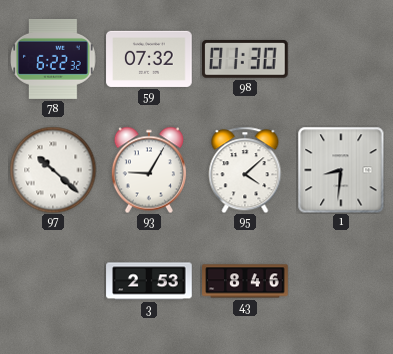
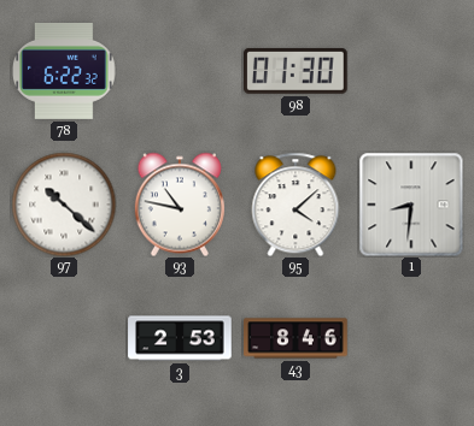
59: 07:32 -> none
93: 9:05 -> 10:47
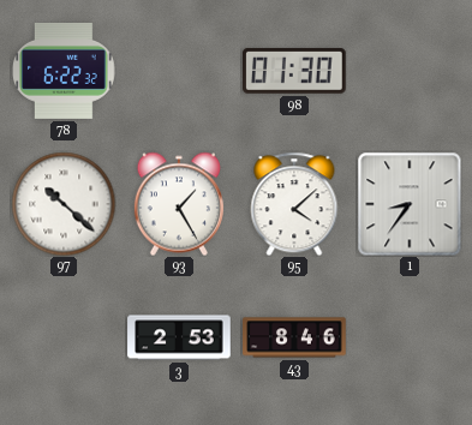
93: 10:47 -> 1:25
1: 8:31 -> 8:36
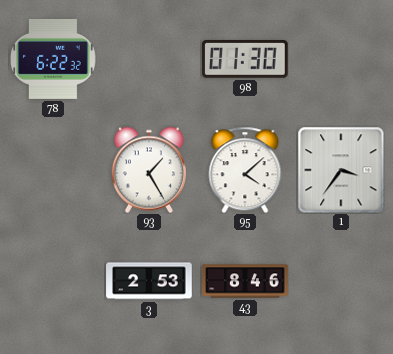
97: 10:22 -> none
1: 8:36 -> 3:36
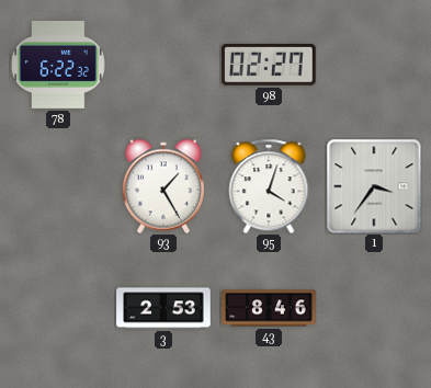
98: 01:30 -> 02:27
95: 4:08 -> 4:03
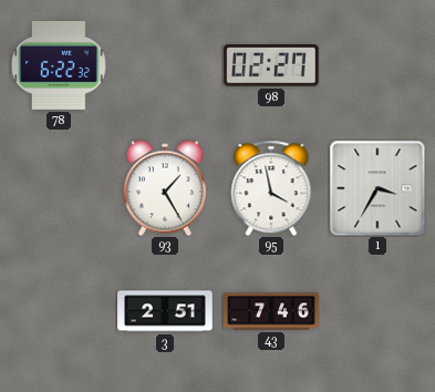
95: 4:03 -> 3:58
1: 3:36 -> 3:35
3: 2:53 -> 2:51
43: 8:46 -> 7:46
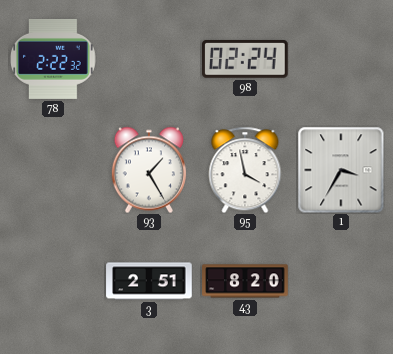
78: 6:22 -> 2:22
98: 02:27 -> 02:24
43: 7:46 -> 8:20
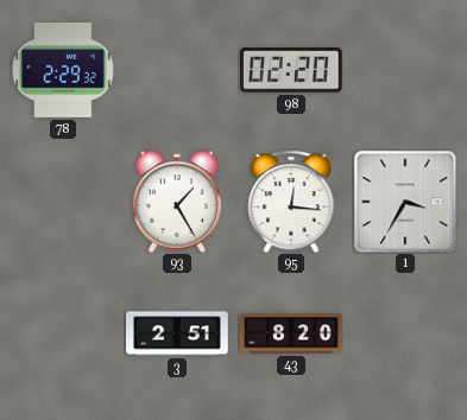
78: 2:22 -> 2:29
98: 02:24 -> 02:20
95: 3:58 -> 12:16
